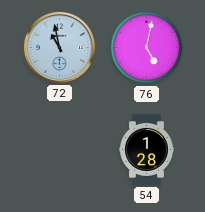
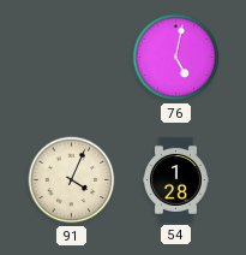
72: 10:58 -> none
91: none -> 4:04
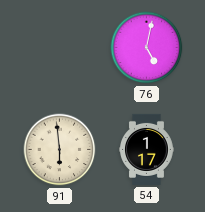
91: 4:04 -> 5:59
54: 1:28 -> 1:17
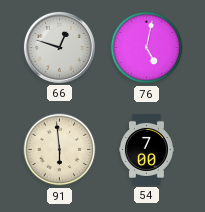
66: none -> 12:48
54: 1:17 -> 7:00
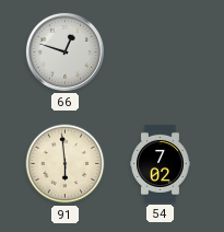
76: 5:02 -> none
54: 7:00 -> 7:02
